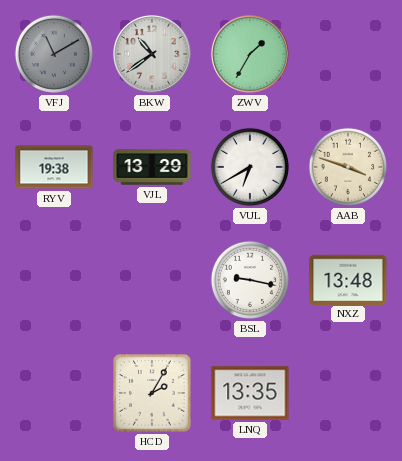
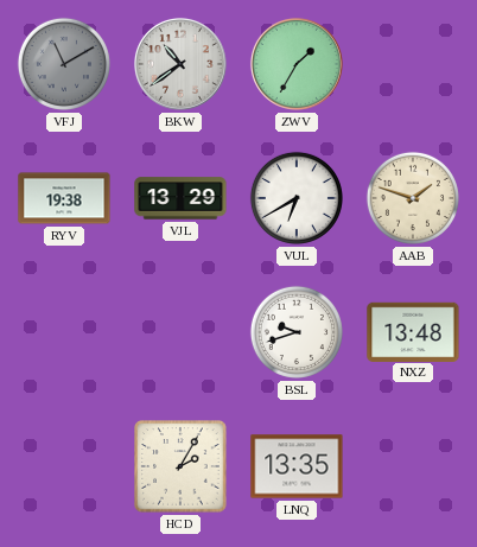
AAB: 3:48 -> 1:48
BSL: 9:17 -> 9:42
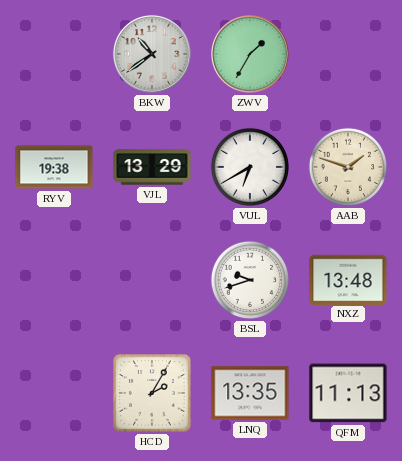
VFJ: 11:10 -> none
QFM: none -> 11:13
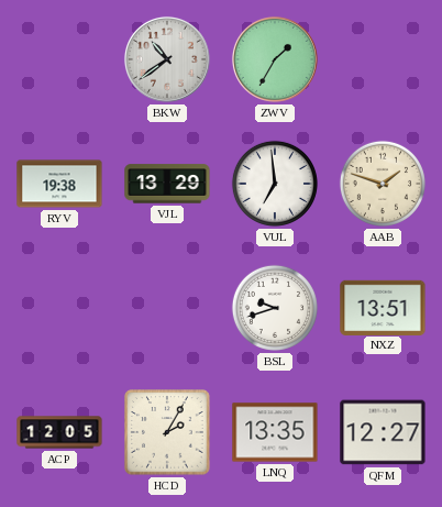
VUL: 6:40 -> 6:59
NXZ: 13:48 -> 13:51
ACP: none -> 12:05
QFM: 11:13 -> 12:27
